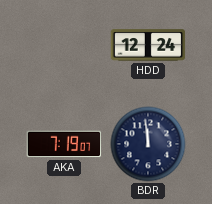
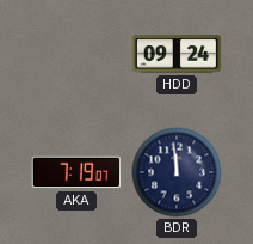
HDD: 12:24 -> 09:24
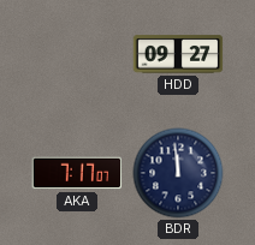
HDD: 09:24 -> 09:27
AKA: 7:19 -> 7:17
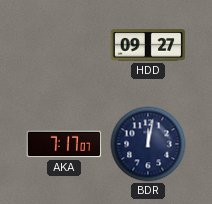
BDR: 11:59 -> 12:02
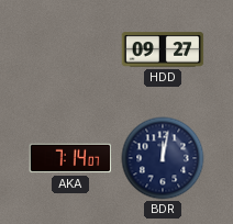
AKA: 7:17 -> 7:14
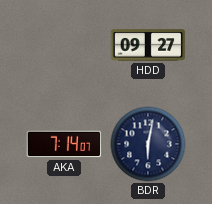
BDR: 12:02 -> 6:02
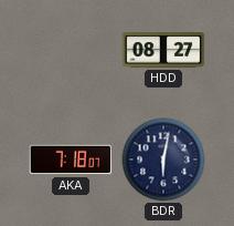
HDD: 09:27 -> 08:27
AKA: 7:14 -> 7:18
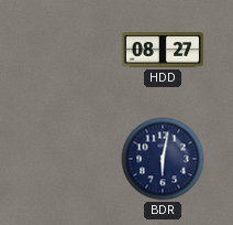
AKA: 7:18 -> none
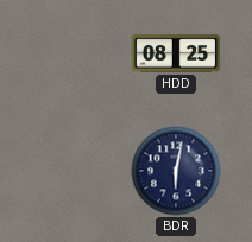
HDD: 08:27 -> 08:25
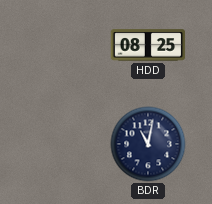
BDR: 6:02 -> 11:02
